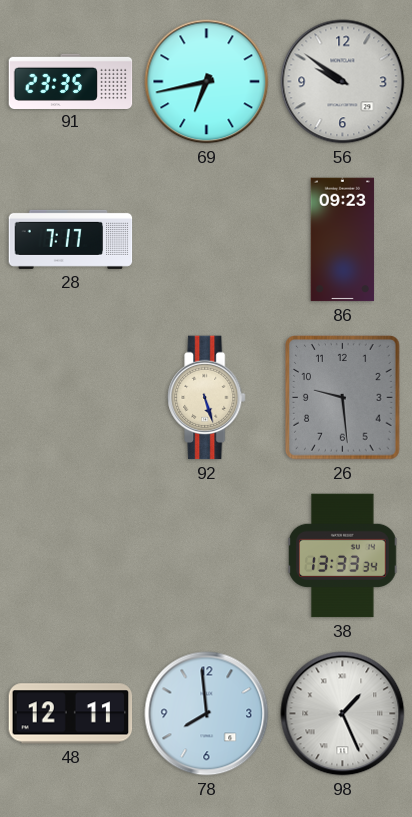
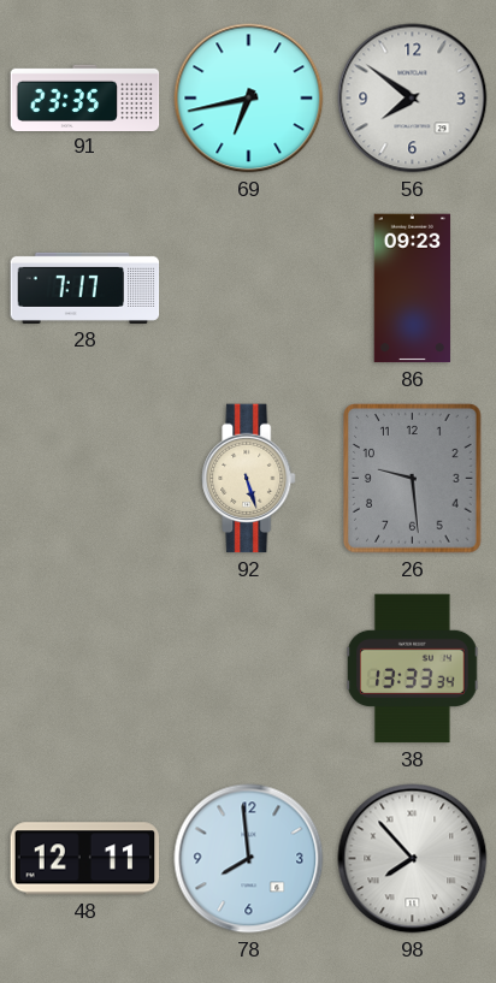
56: 9:51 -> 7:51
98: 1:26 -> 7:53
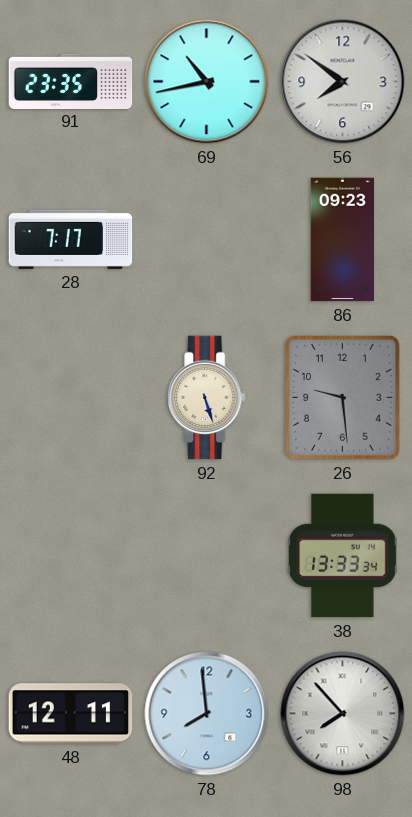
69: 6:43 -> 10:43
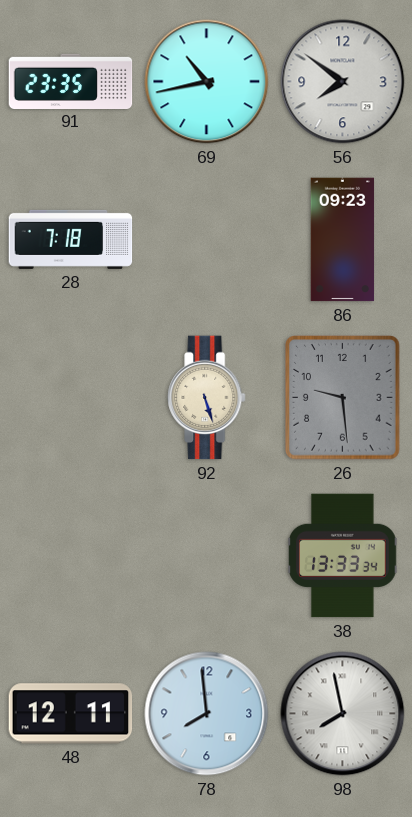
28: 7:17 -> 7:18
98: 7:53 -> 7:58
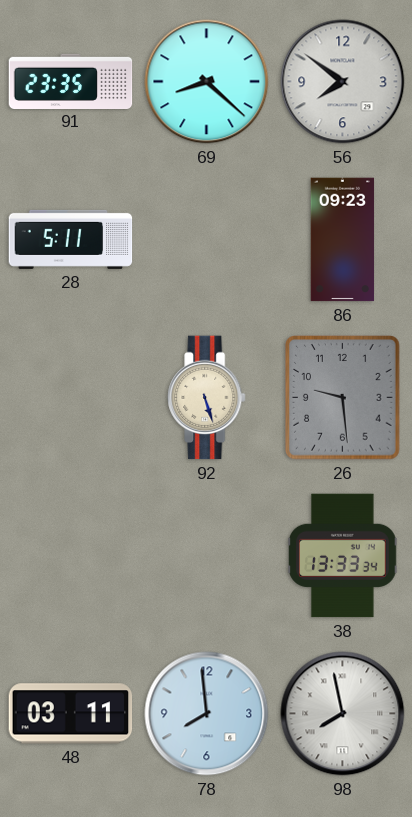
69: 10:43 -> 8:22
28: 7:18 -> 5:11
48: 12:11 -> 03:11
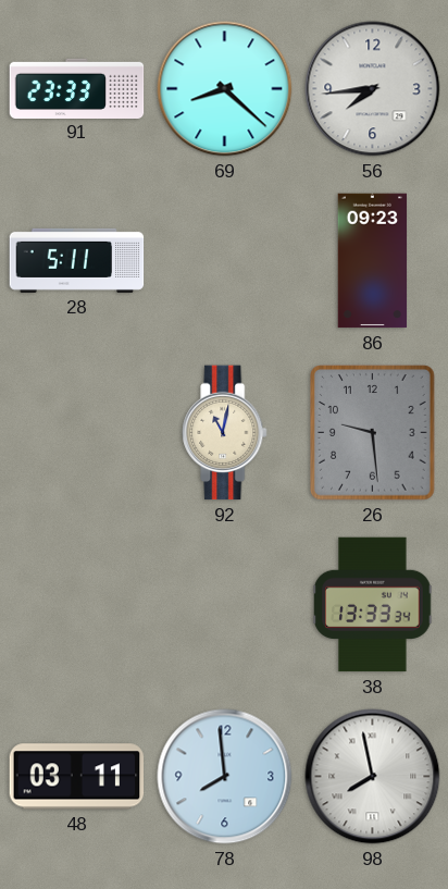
91: 23:35 -> 23:33
56: 7:51 -> 7:44
92: 5:27 -> 11:02
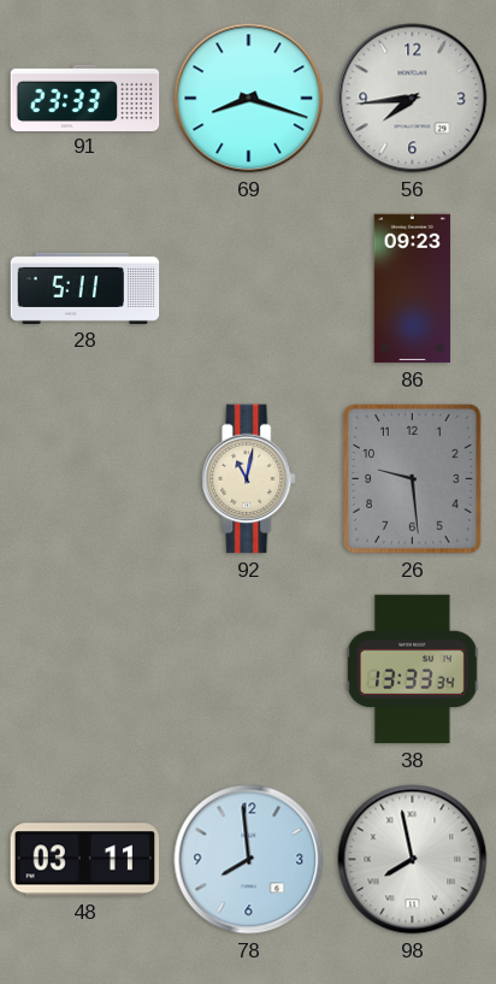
69: 8:22 -> 8:18
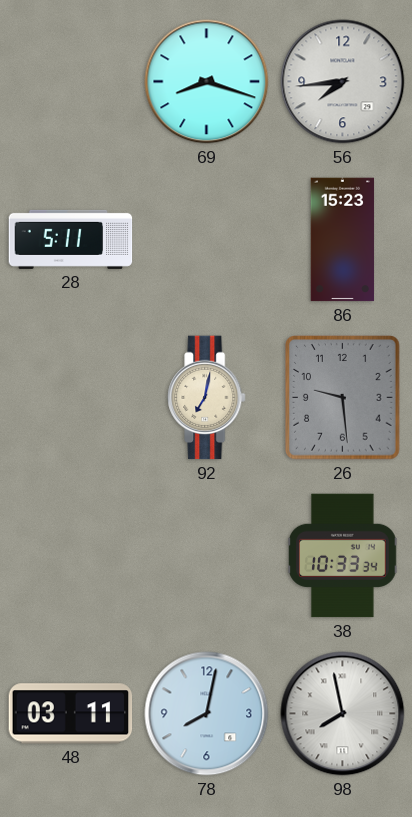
91: 23:33 -> none
86: 09:23 -> 15:23
92: 11:02 -> 7:02
38: 13:33 -> 10:33
78: 7:59 -> 8:02
